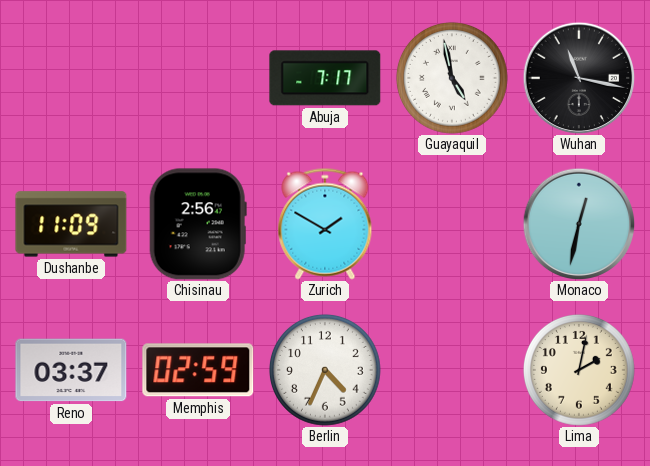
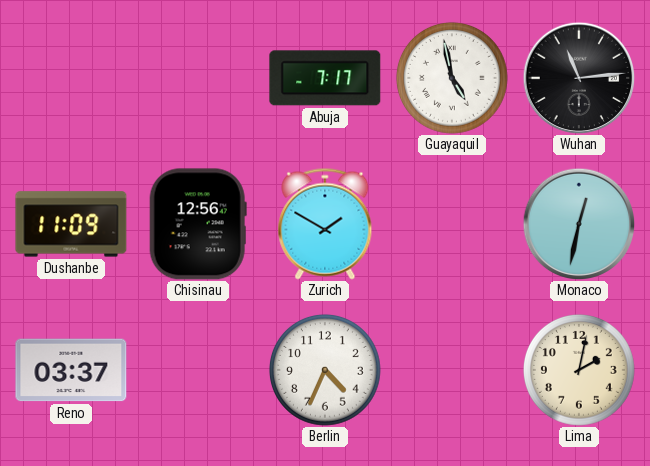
Wuhan: 11:17 -> 11:14
Chisinau: 2:56 -> 12:56
Memphis: 02:59 -> none
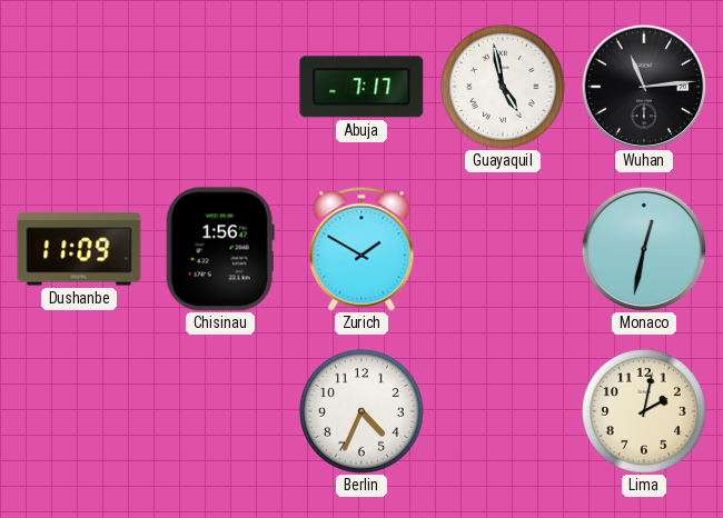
Chisinau: 12:56 -> 1:56
Reno: 03:37 -> none
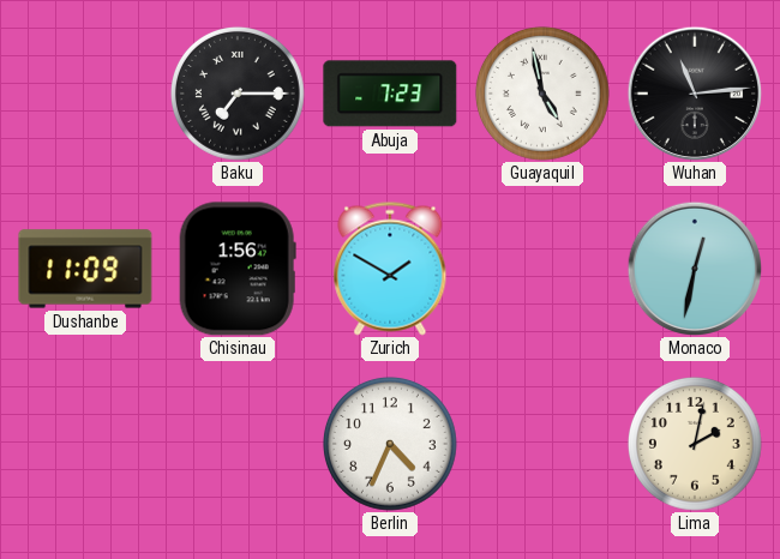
Baku: none -> 7:15
Abuja: 7:17 -> 7:23
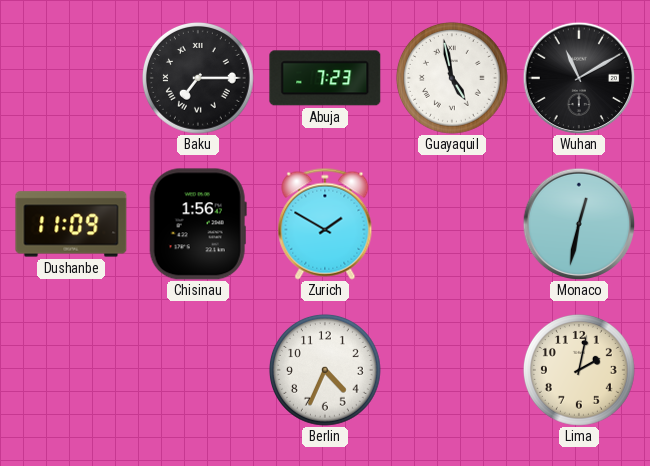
Wuhan: 11:14 -> 11:10
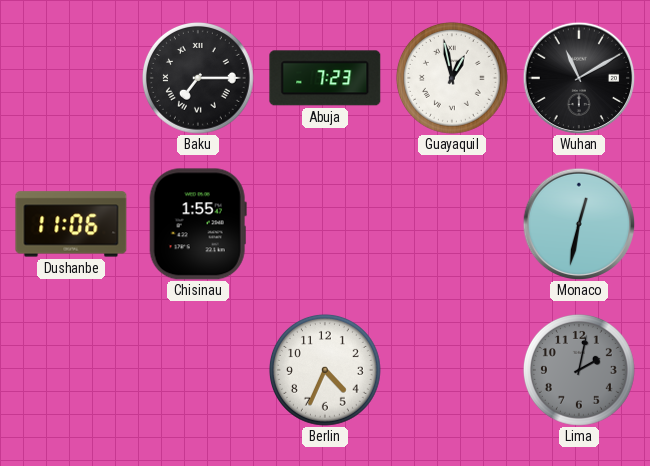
Guayaquil: 4:58 -> 12:58
Dushanbe: 11:09 -> 11:06
Chisinau: 1:56 -> 1:55
Zurich: 1:50 -> none
Lima dial: cream -> grey
